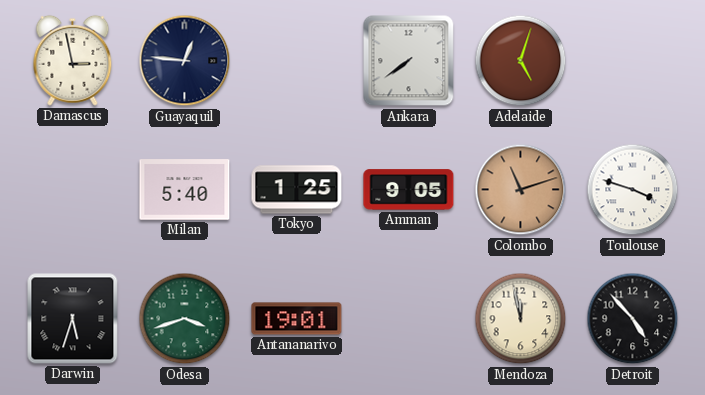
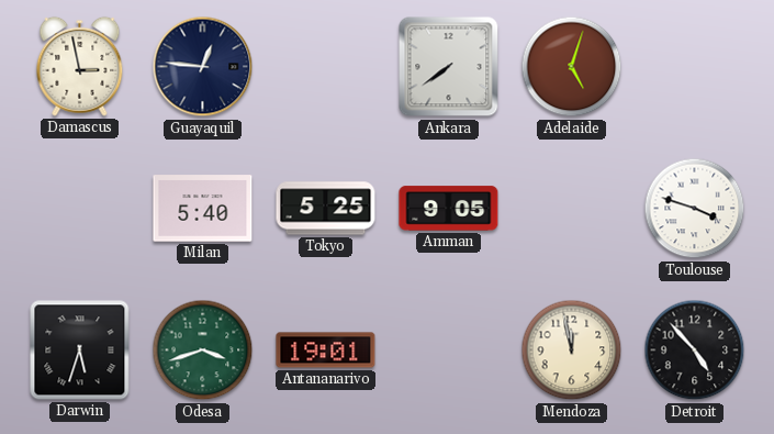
Tokyo: 1:25 -> 5:25
Colombo: 11:12 -> none
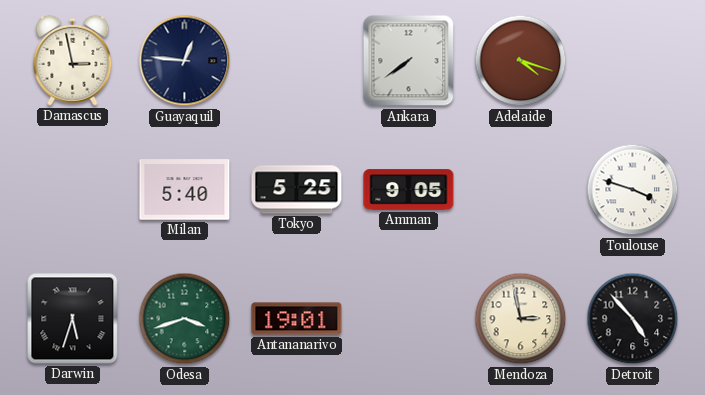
Adelaide: 5:03 -> 4:18
Mendoza: 11:58 -> 2:58
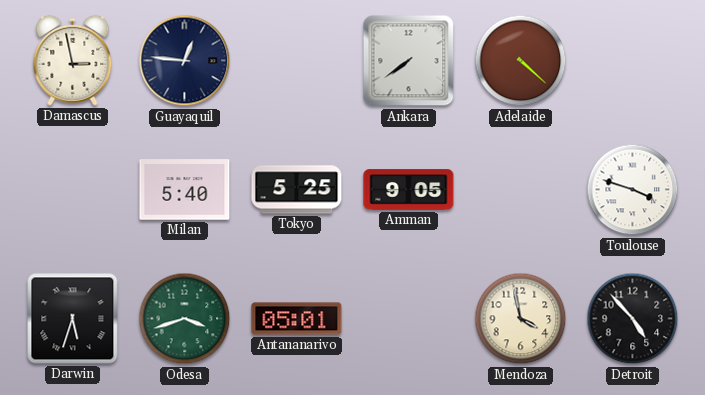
Adelaide: 4:18 -> 4:22
Antananarivo: 19:01 -> 05:01
Mendoza: 2:58 -> 3:58
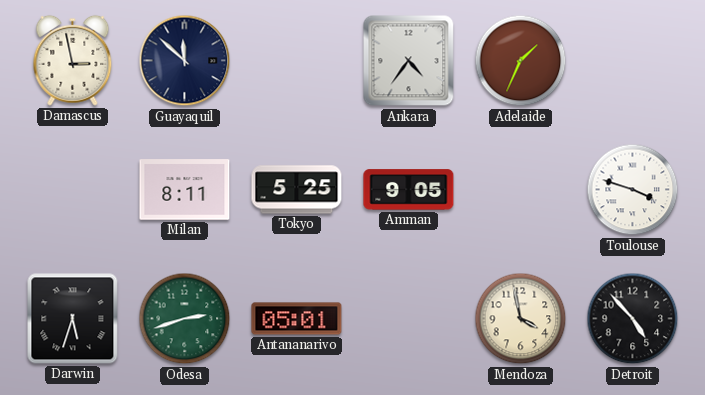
Guayaquil: 12:46 -> 11:52
Ankara: 7:39 -> 4:36
Adelaide: 4:22 -> 1:34
Milan: 5:40 -> 8:11
Odesa: 3:42 -> 2:42
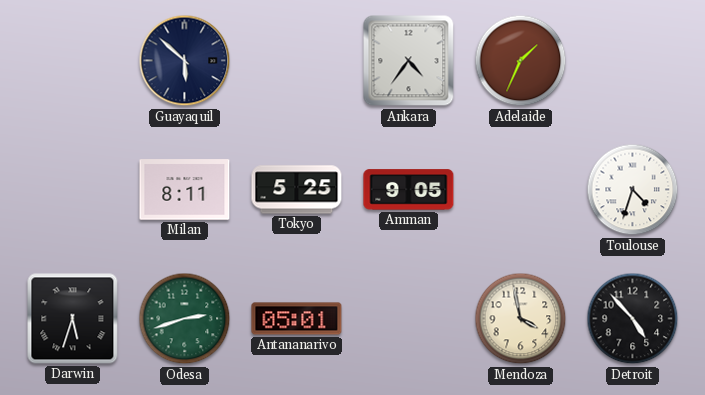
Damascus: 2:58 -> none
Guayaquil: 11:52 -> 5:52
Toulouse: 3:48 -> 4:33
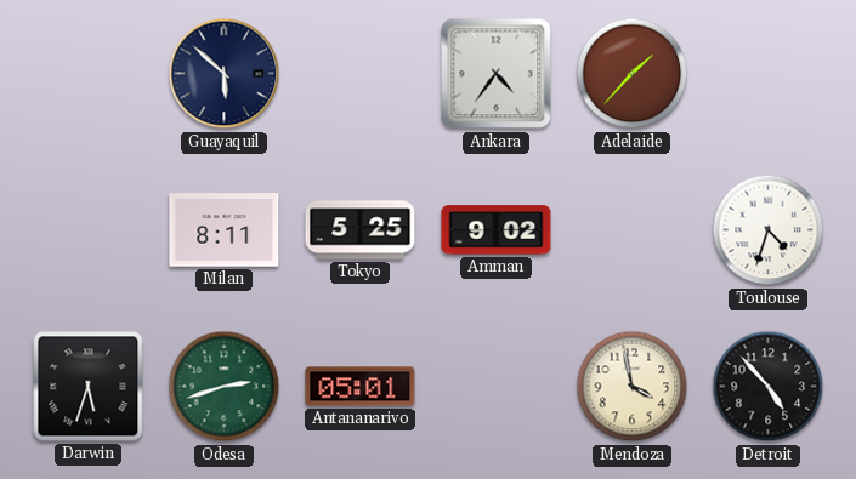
Adelaide: 1:34 -> 1:37
Amman: 9:05 -> 9:02
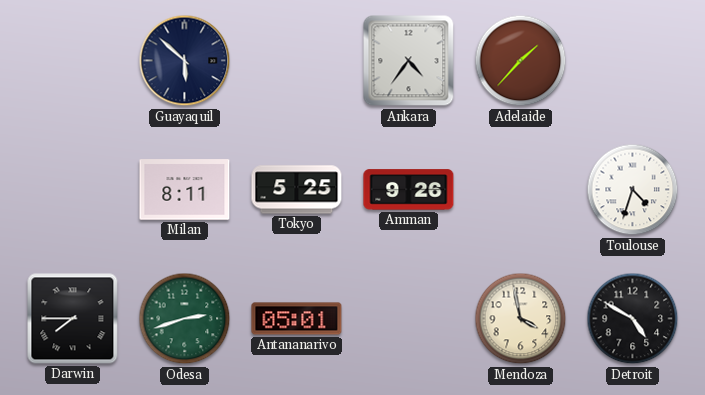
Amman: 9:02 -> 9:26
Darwin: 5:33 -> 7:45
Detroit: 4:53 -> 4:50
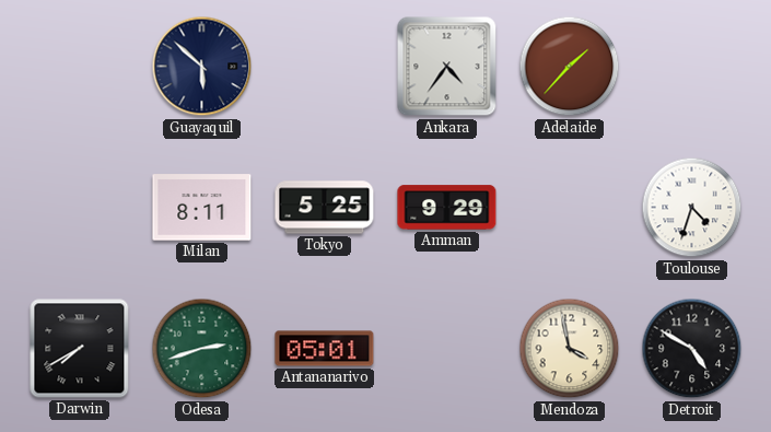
Amman: 9:26 -> 9:29
Darwin: 7:45 -> 7:40
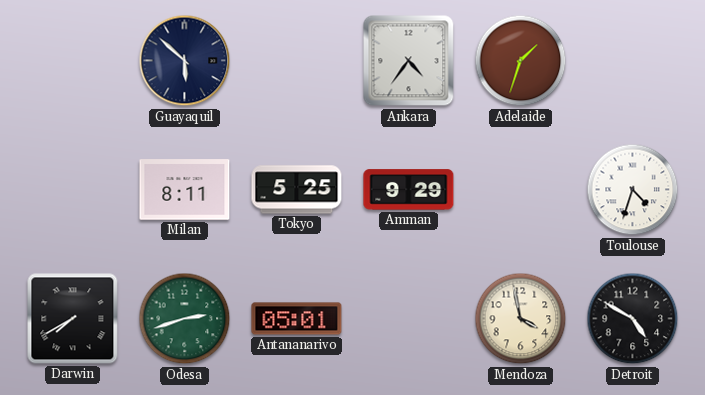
Adelaide: 1:37 -> 1:33
